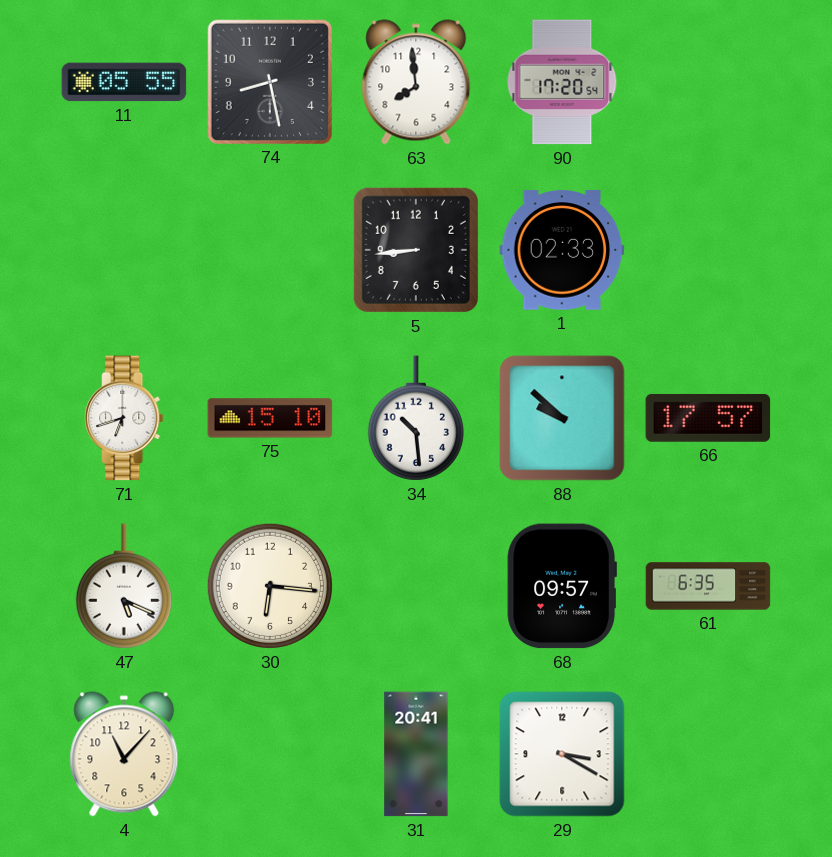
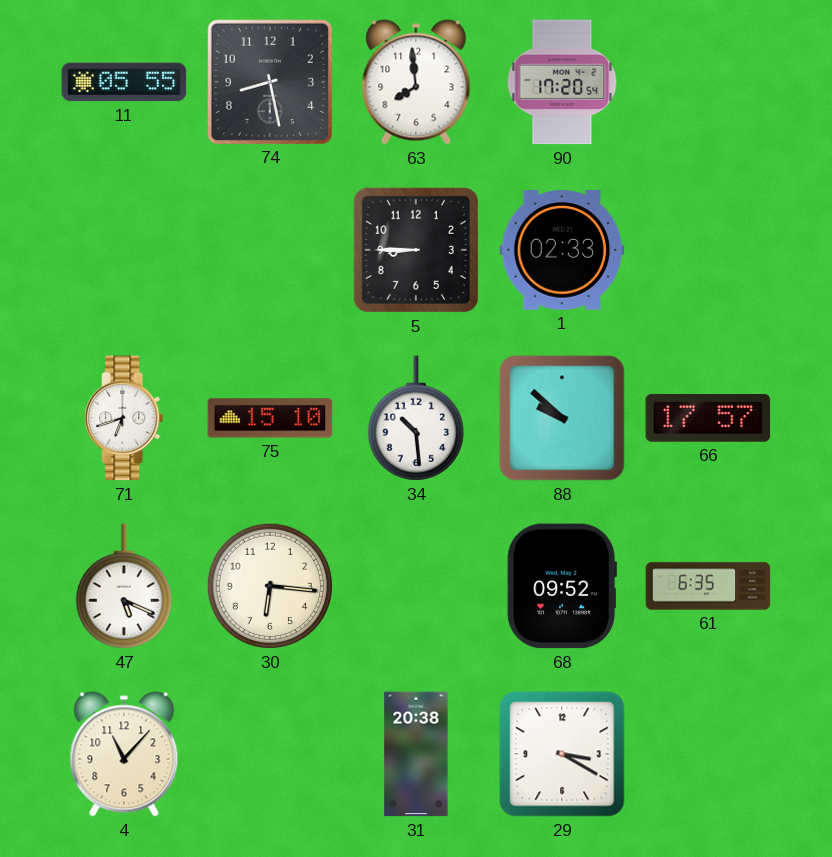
5: 8:44 -> 8:45
68: 09:57 -> 09:52
31: 20:41 -> 20:38
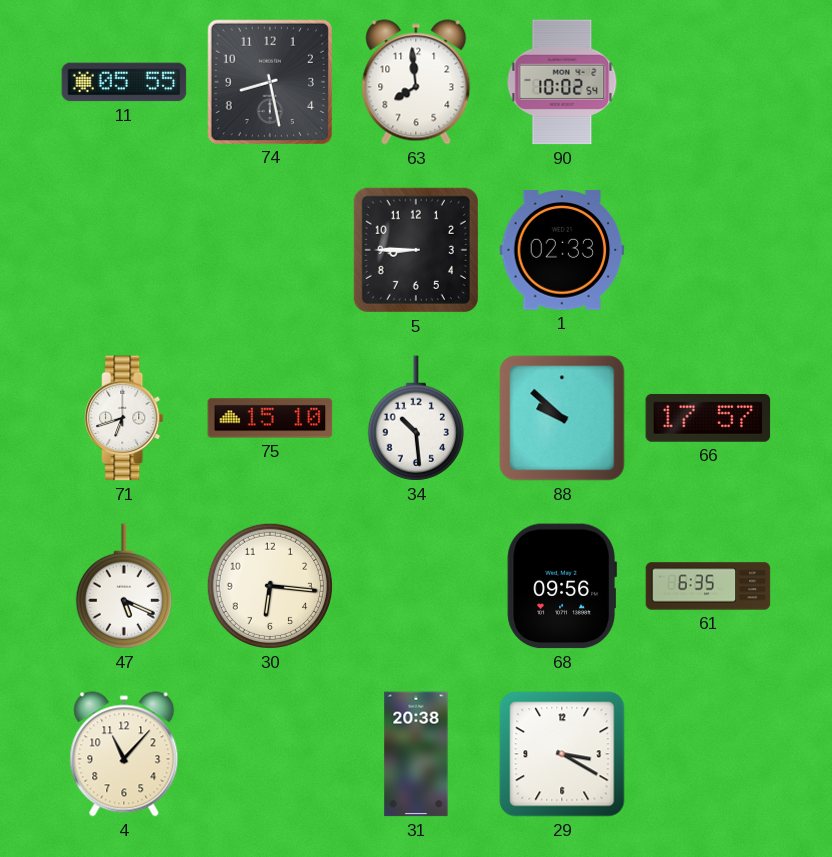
90: 17:20 -> 10:02
68: 09:52 -> 09:56
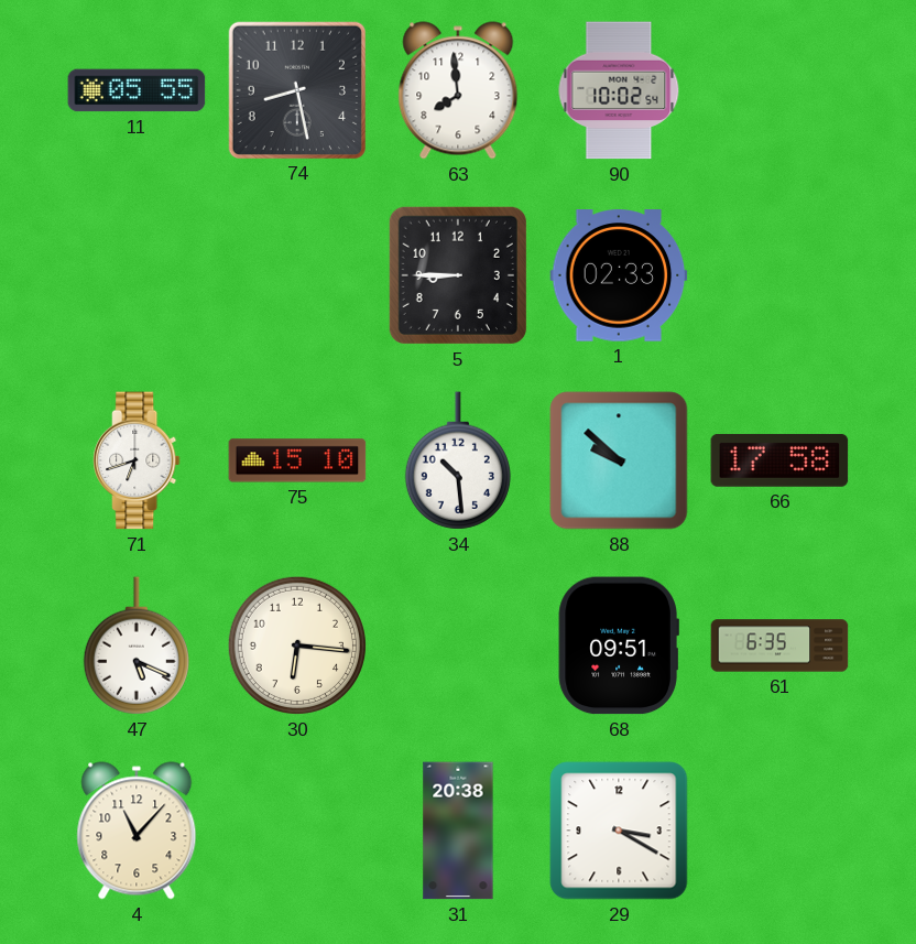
66: 17:57 -> 17:58
68: 09:56 -> 09:51
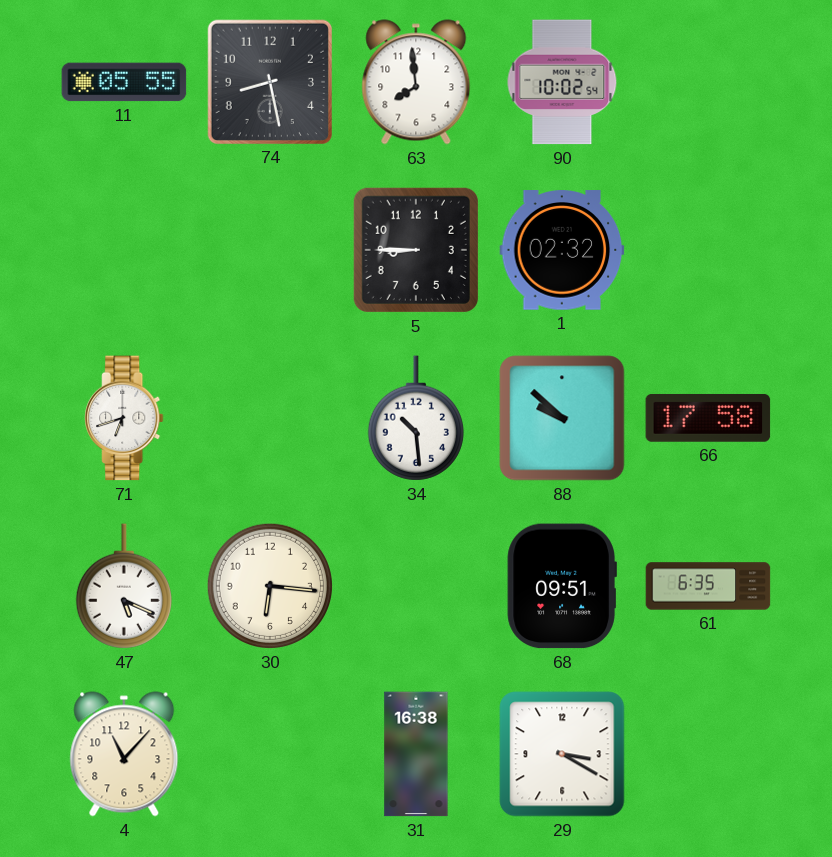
1: 02:33 -> 02:32
75: 15:10 -> none
31: 20:38 -> 16:38
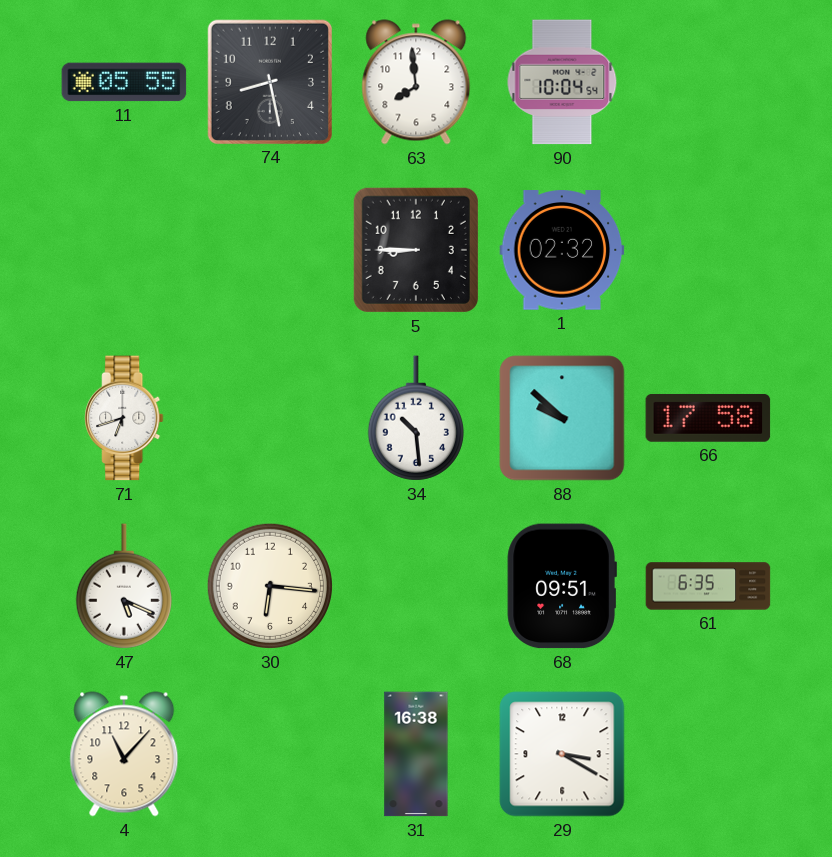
90: 10:02 -> 10:04
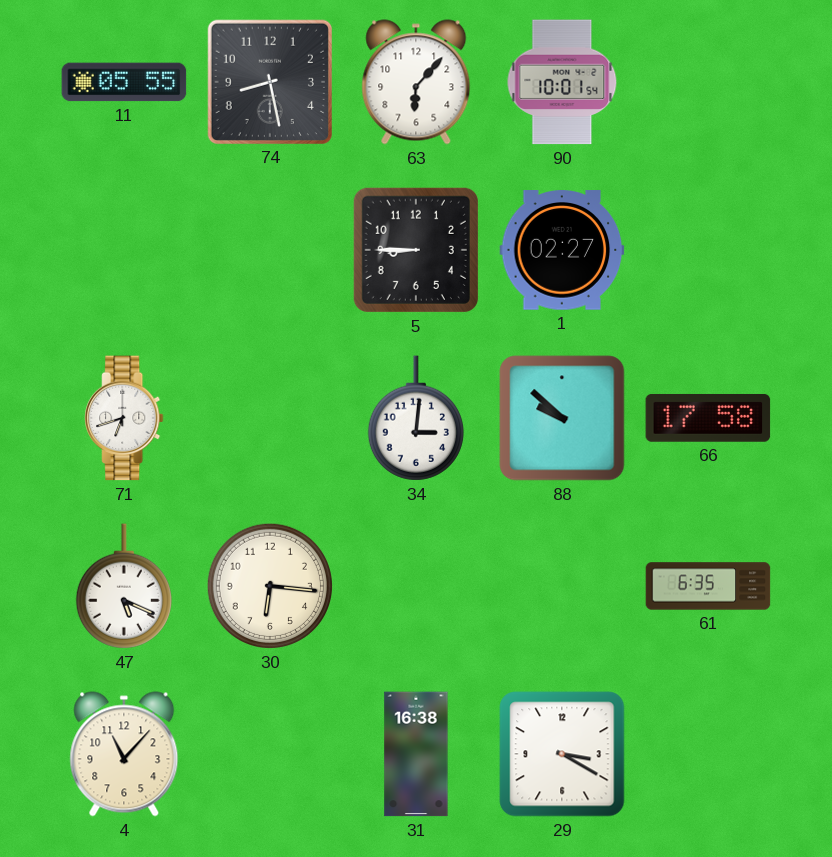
63: 7:59 -> 6:07
90: 10:04 -> 10:01
1: 02:32 -> 02:27
34: 10:29 -> 3:01
68: 09:51 -> none
